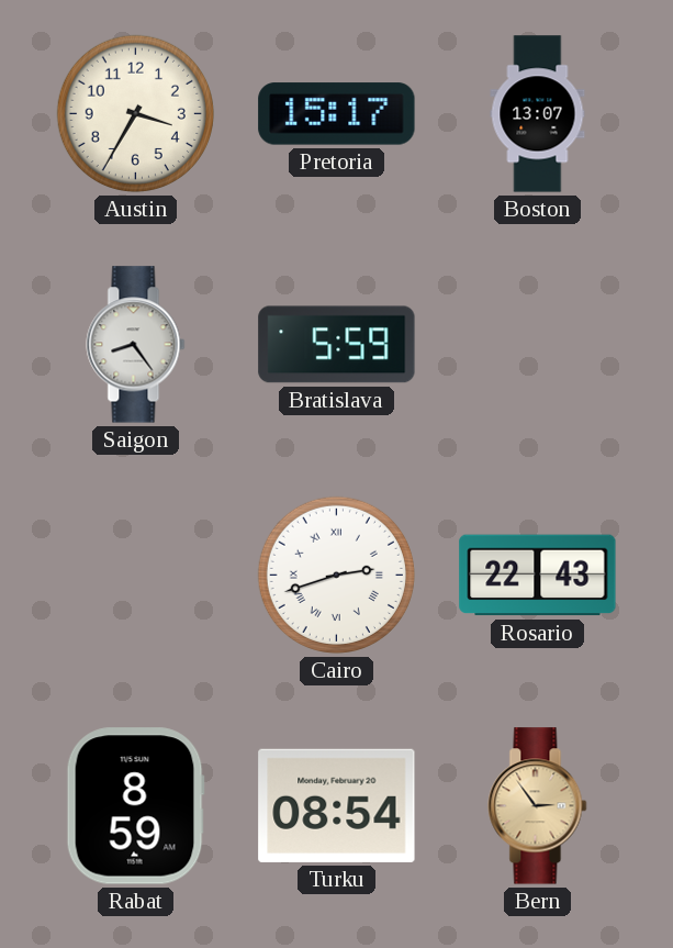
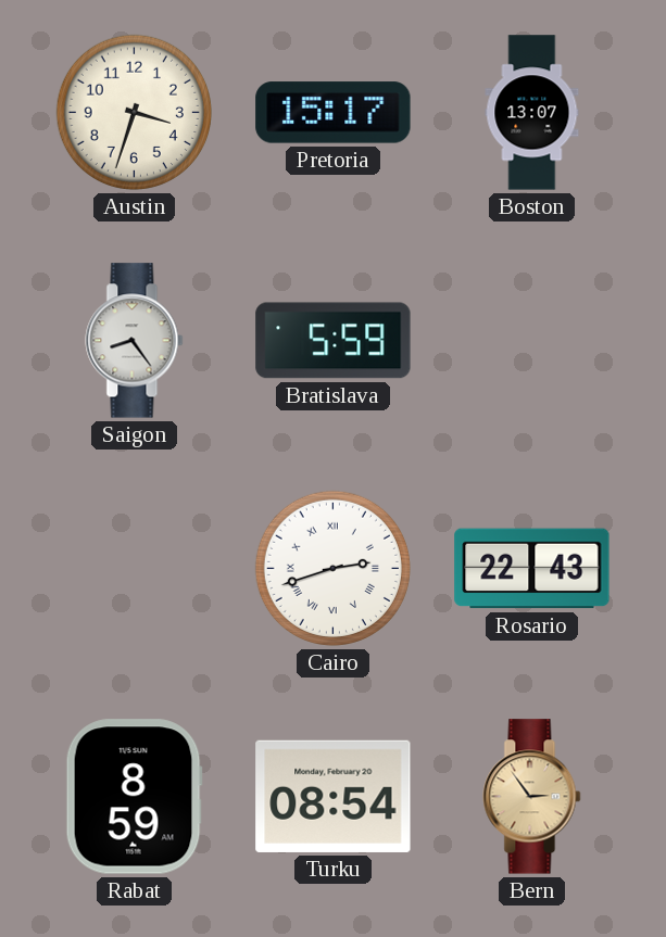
Austin: 3:35 -> 3:33
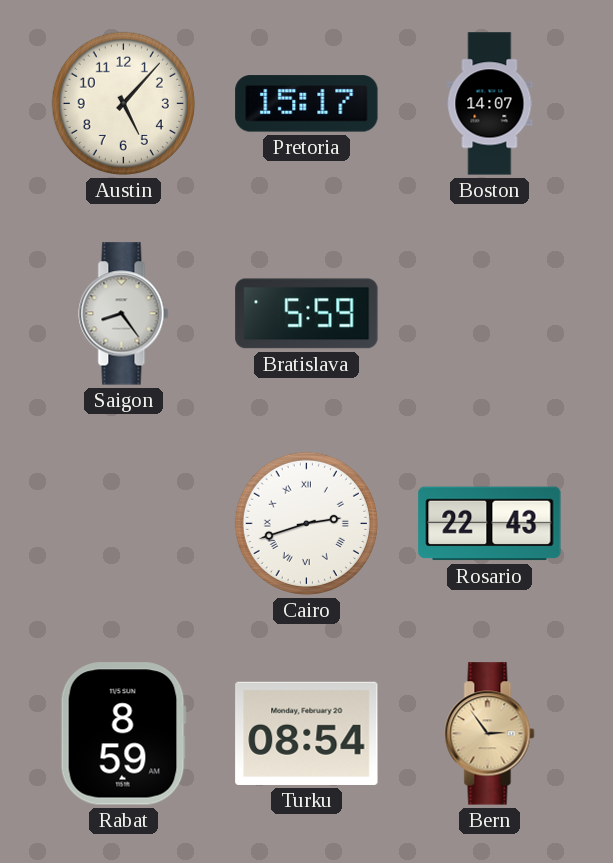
Austin: 3:33 -> 5:07
Boston: 13:07 -> 14:07
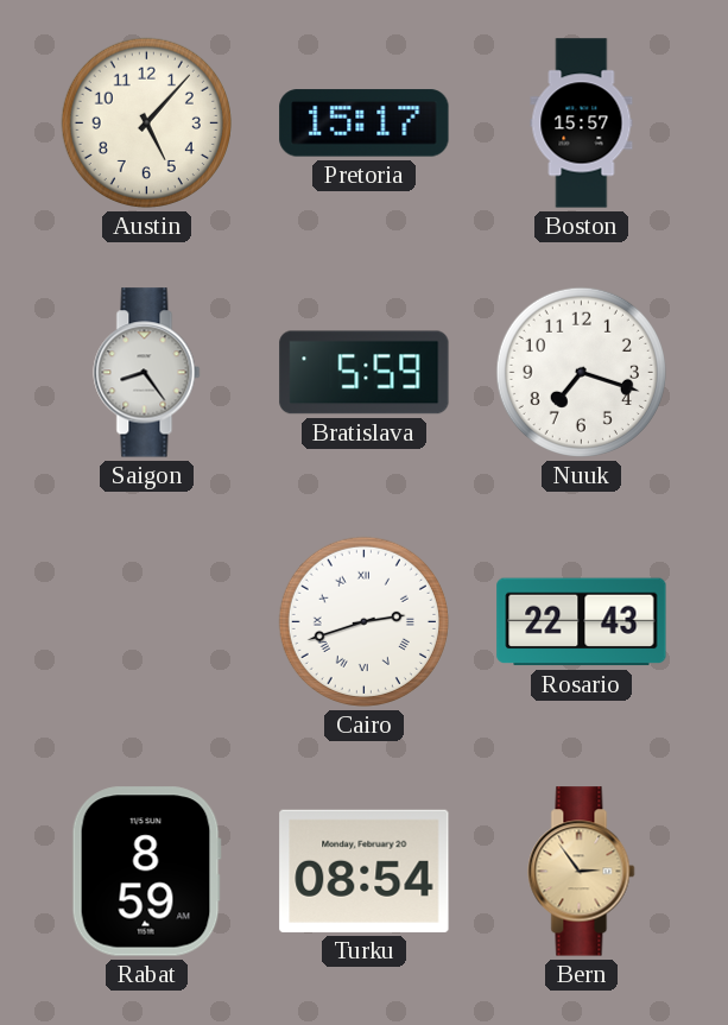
Boston: 14:07 -> 15:57
Nuuk: none -> 7:18
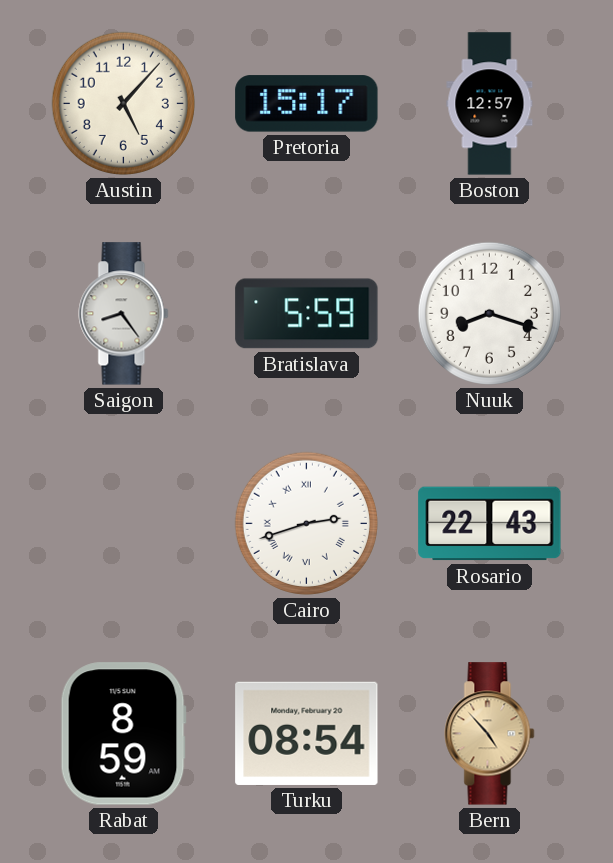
Boston: 15:57 -> 12:57
Nuuk: 7:18 -> 8:18
Bern: 2:54 -> 4:53
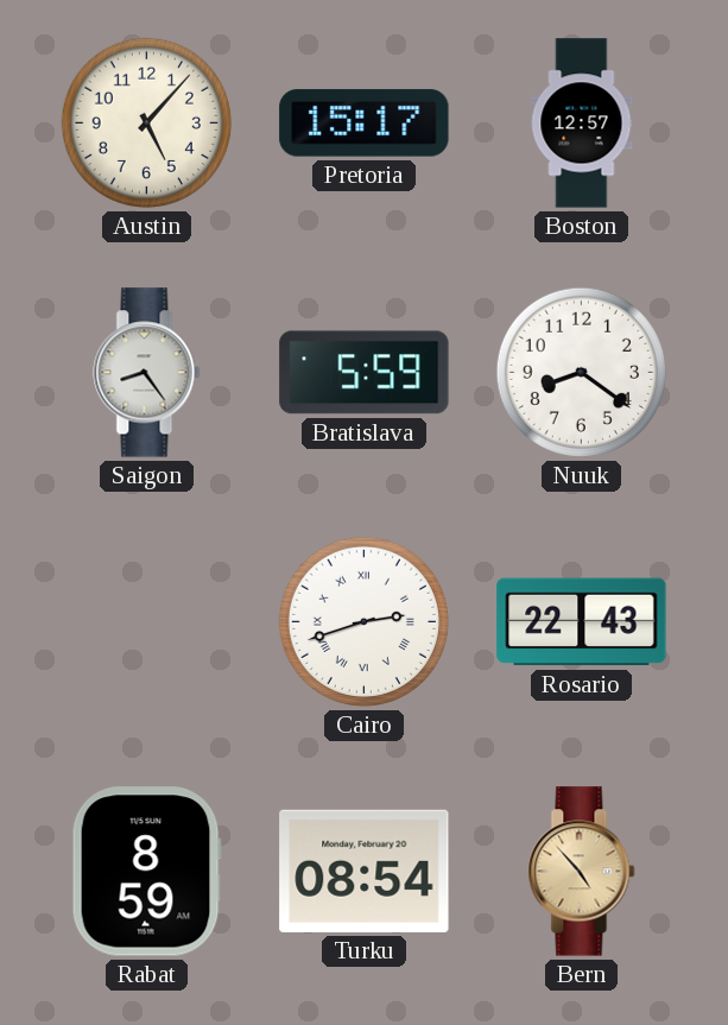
Nuuk: 8:18 -> 8:21
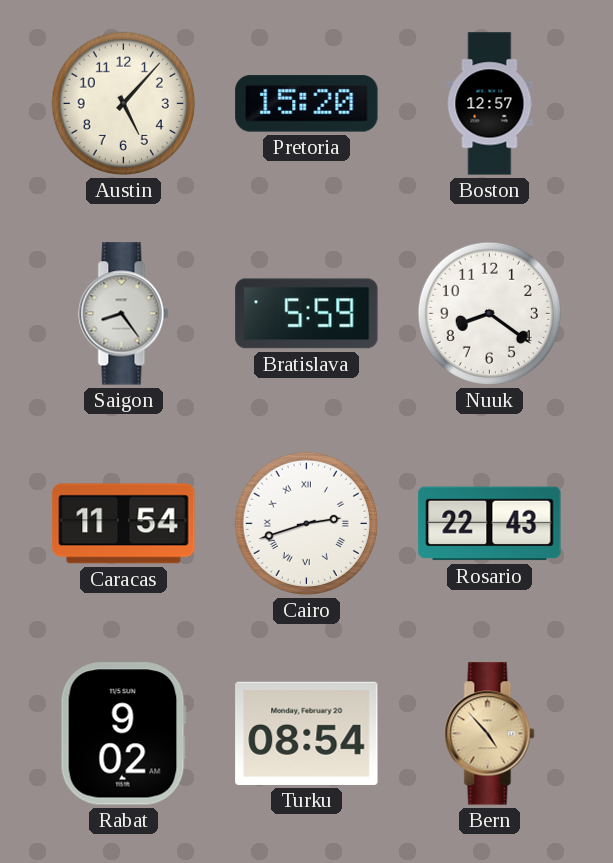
Pretoria: 15:17 -> 15:20
Caracas: none -> 11:54
Rabat: 8:59 -> 9:02
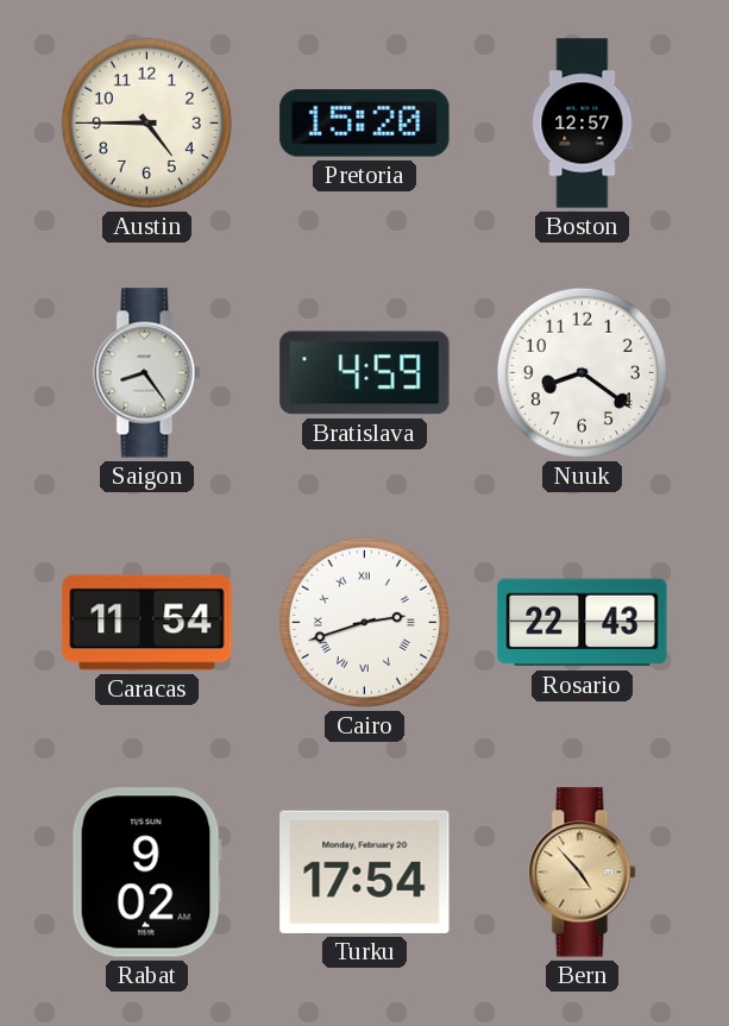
Austin: 5:07 -> 4:45
Bratislava: 5:59 -> 4:59
Turku: 08:54 -> 17:54
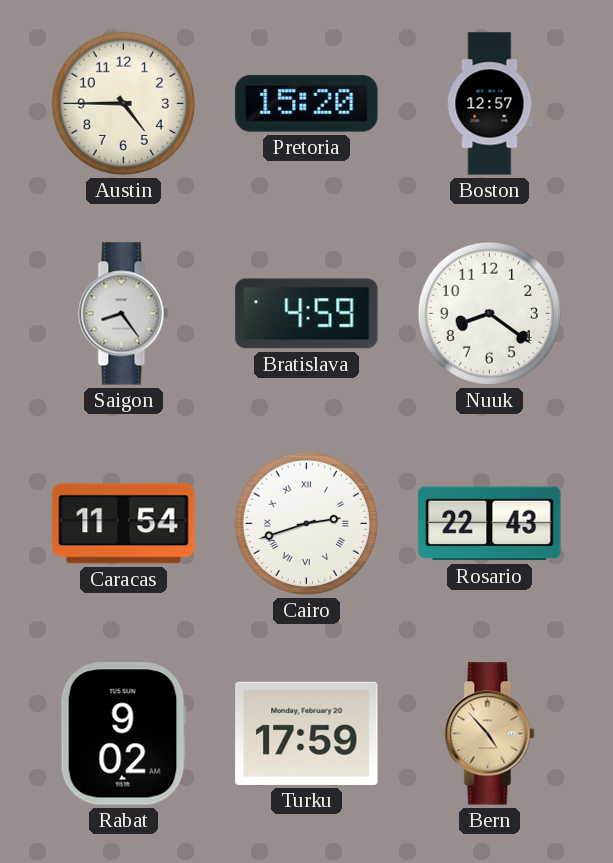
Turku: 17:54 -> 17:59
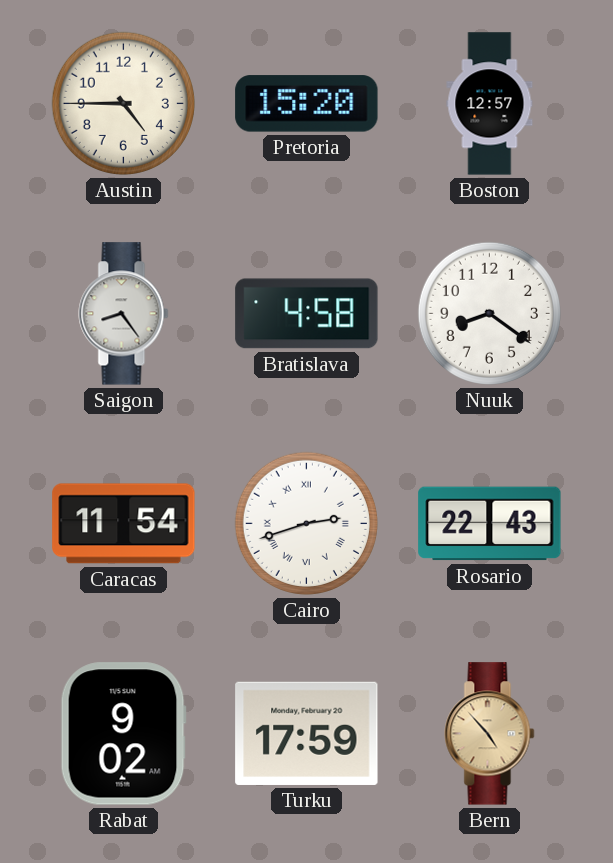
Bratislava: 4:59 -> 4:58
